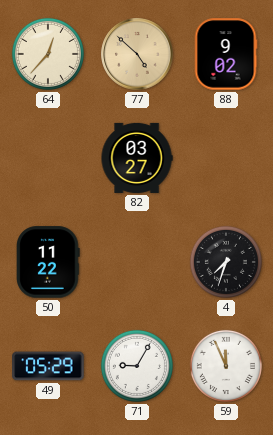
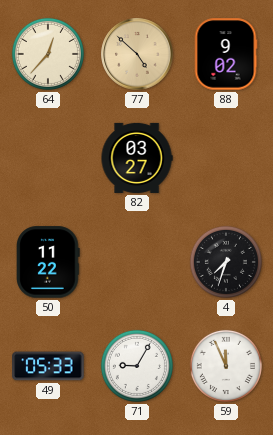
49: 05:29 -> 05:33
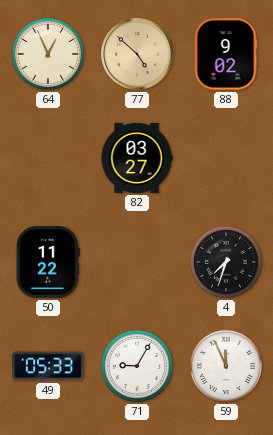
64: 12:37 -> 12:56
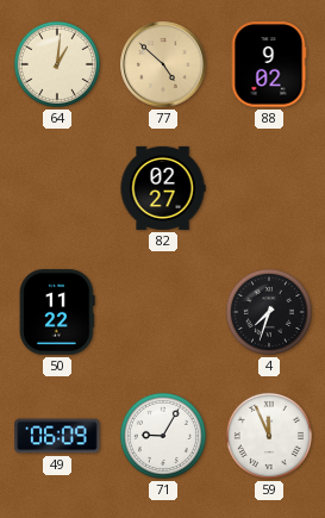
64: 12:56 -> 1:01
82: 03:27 -> 02:27
49: 05:33 -> 06:09
